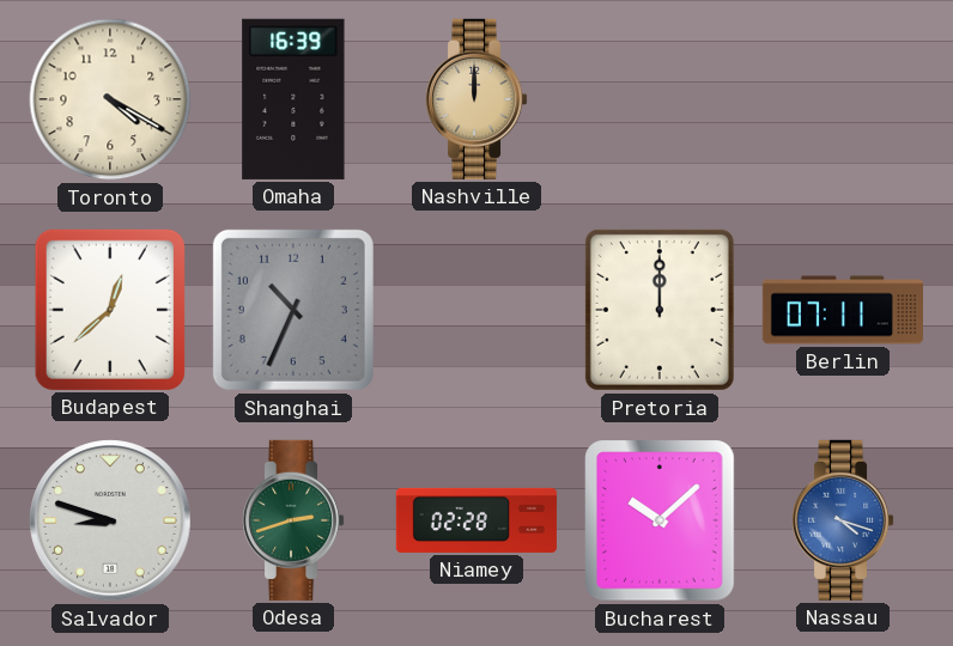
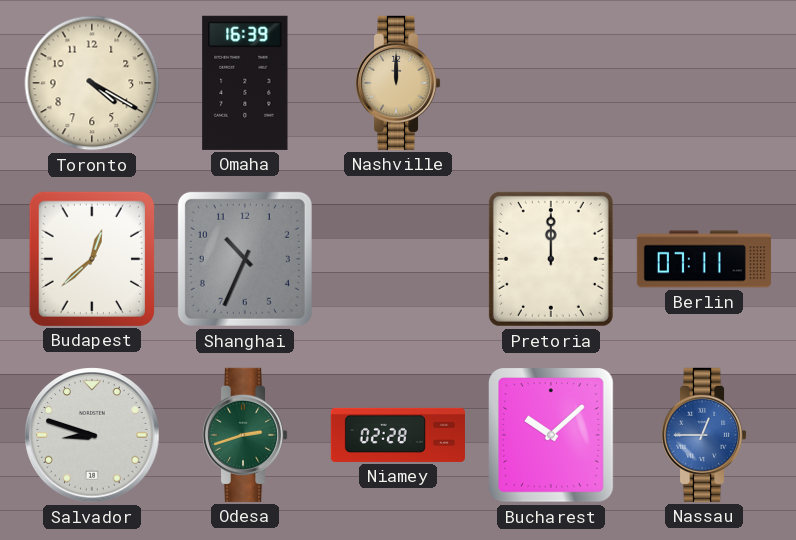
Nassau: 4:18 -> 12:45
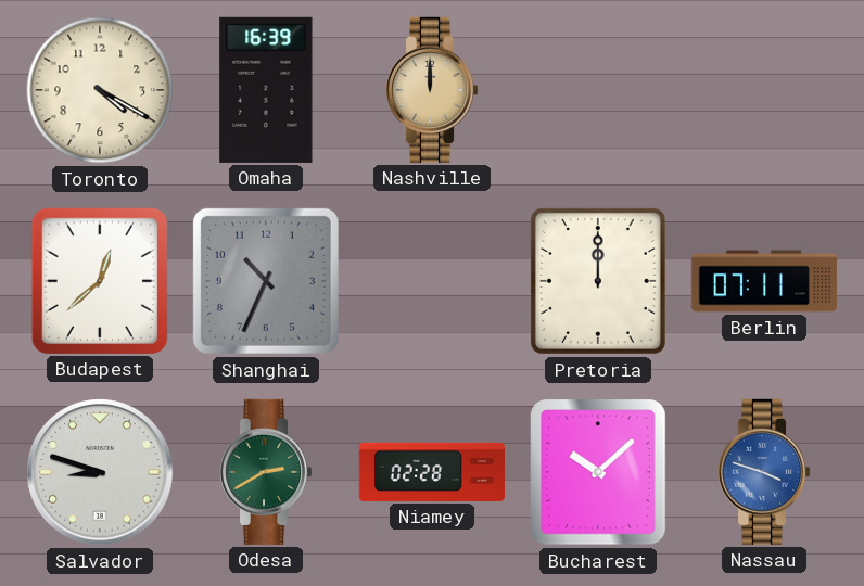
Odesa: 2:42 -> 2:40
Nassau: 12:45 -> 3:48
